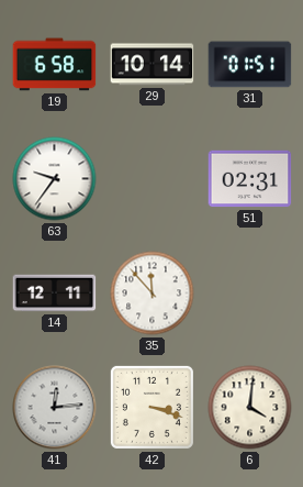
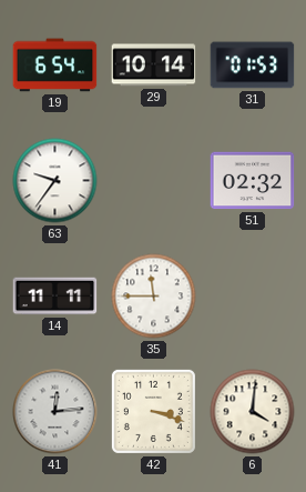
19: 6:58 -> 6:54
31: 01:51 -> 01:53
51: 02:31 -> 02:32
14: 12:11 -> 11:11
35: 11:53 -> 11:45
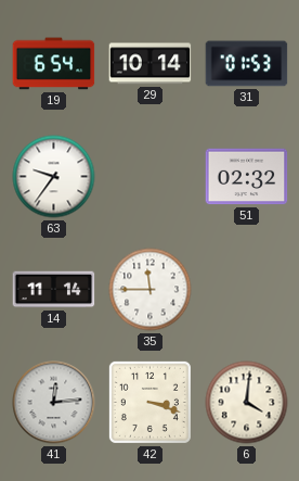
14: 11:11 -> 11:14
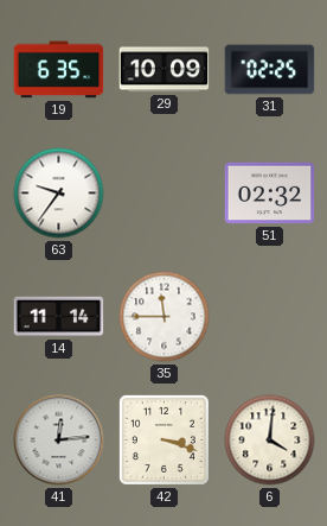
19: 6:54 -> 6:35
29: 10:14 -> 10:09
31: 01:53 -> 02:25
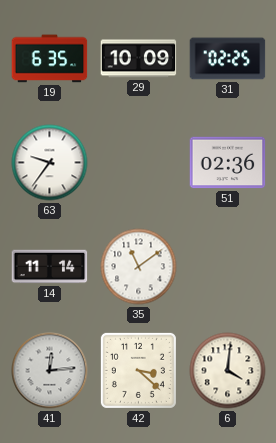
51: 02:32 -> 02:36
35: 11:45 -> 11:09
42: 3:18 -> 3:22
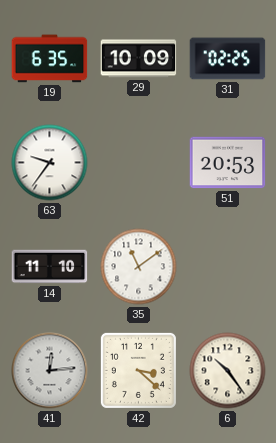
51: 02:36 -> 20:53
14: 11:14 -> 11:10
6: 4:01 -> 10:24
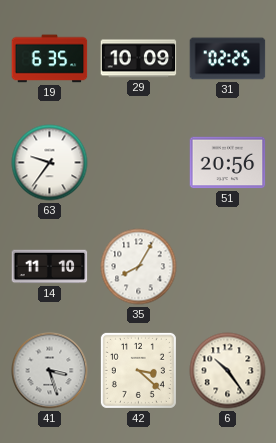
51: 20:53 -> 20:56
35: 11:09 -> 8:05
41: 12:14 -> 3:27
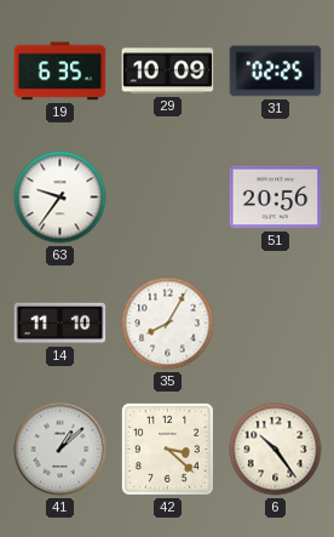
41: 3:27 -> 1:08
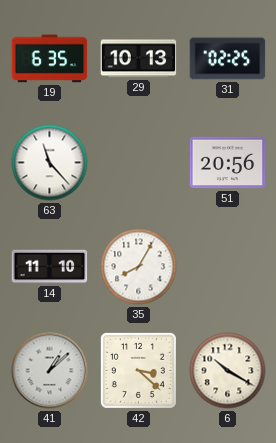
29: 10:09 -> 10:13
63: 9:36 -> 11:23
6: 10:24 -> 10:20
